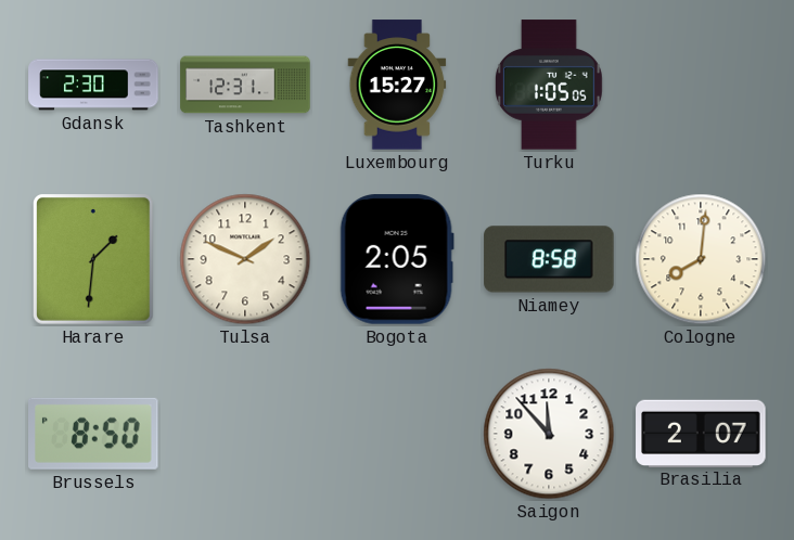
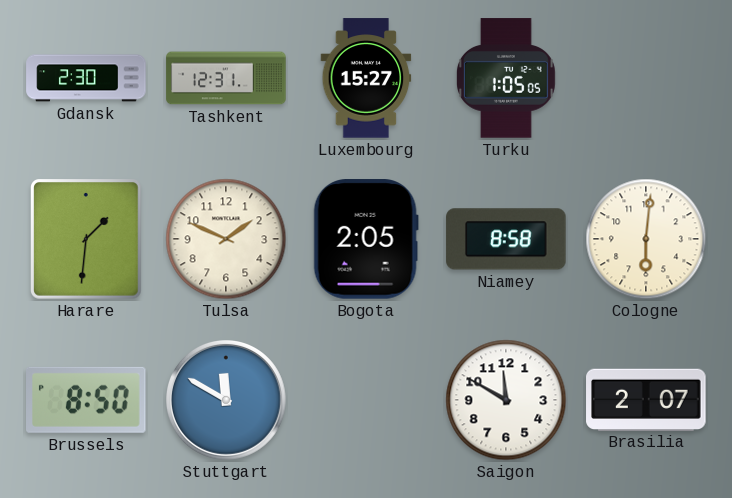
Cologne: 8:01 -> 6:01
Stuttgart: none -> 11:50
Saigon: 11:53 -> 11:50
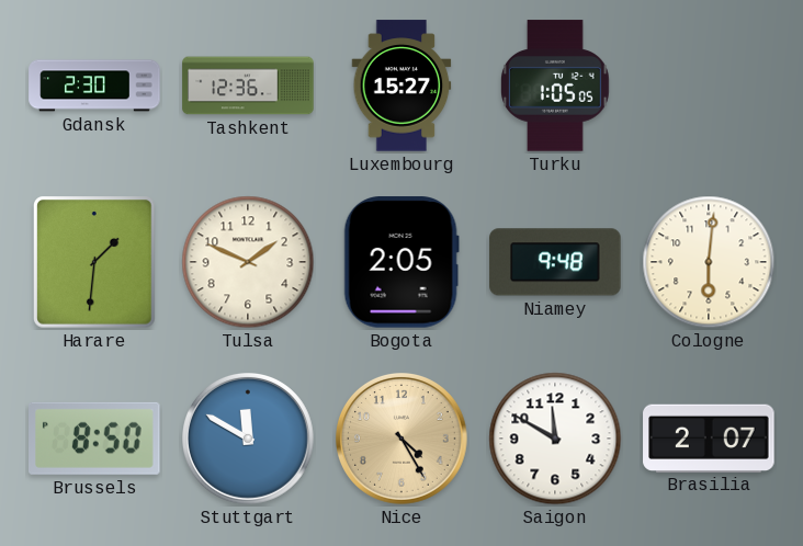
Tashkent: 12:31 -> 12:36
Niamey: 8:58 -> 9:48
Nice: none -> 4:25
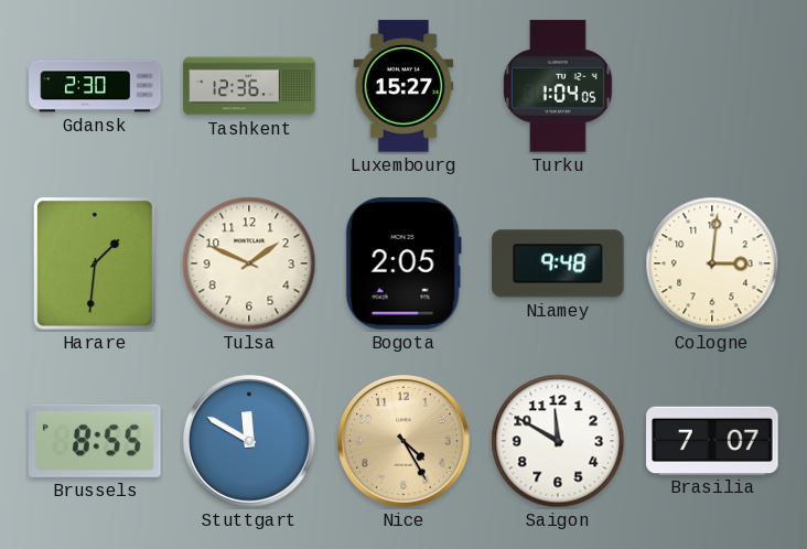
Turku: 1:05 -> 1:04
Cologne: 6:01 -> 3:01
Brussels: 8:50 -> 8:55
Brasilia: 2:07 -> 7:07
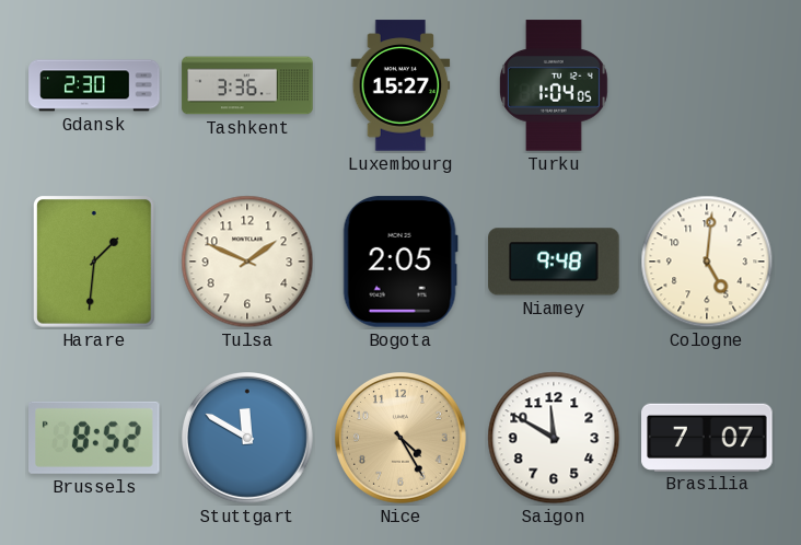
Tashkent: 12:36 -> 3:36
Cologne: 3:01 -> 5:01
Brussels: 8:55 -> 8:52
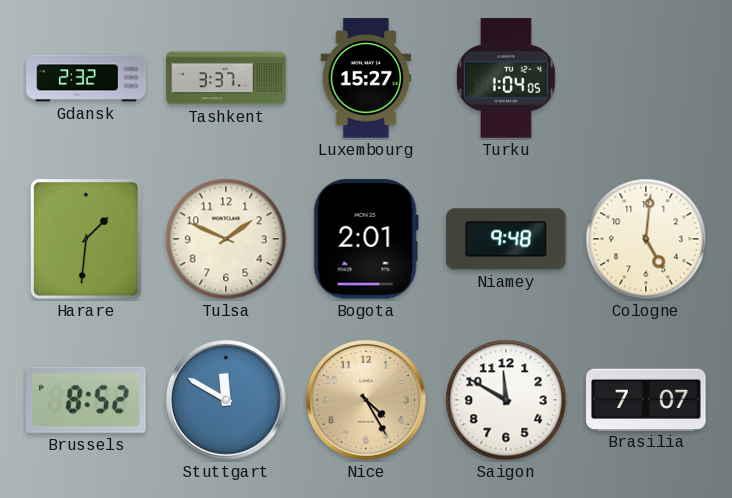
Gdansk: 2:30 -> 2:32
Tashkent: 3:36 -> 3:37
Bogota: 2:05 -> 2:01
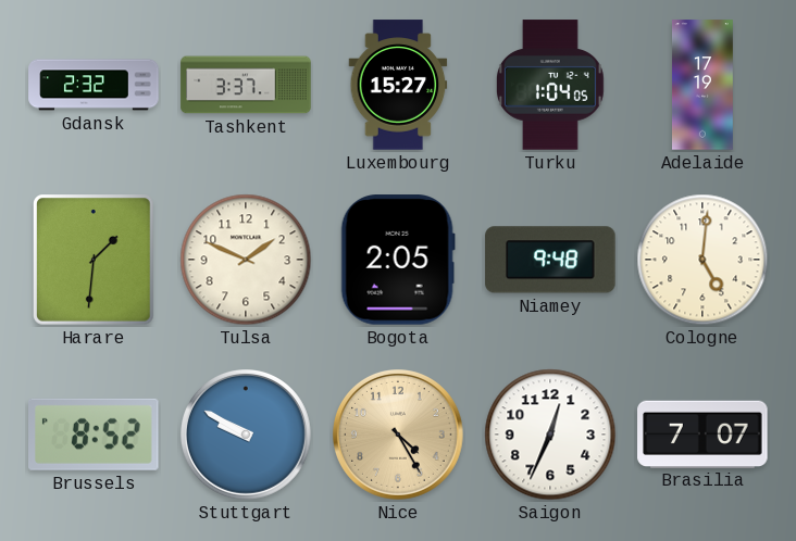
Adelaide: none -> 17:19
Bogota: 2:01 -> 2:05
Stuttgart: 11:50 -> 9:50
Saigon: 11:50 -> 12:34
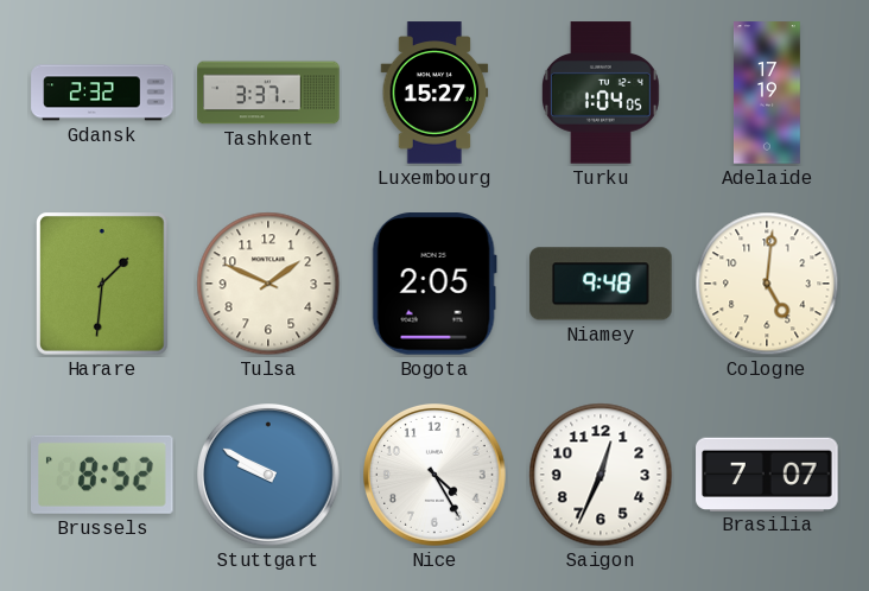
Nice dial: champagne -> white
